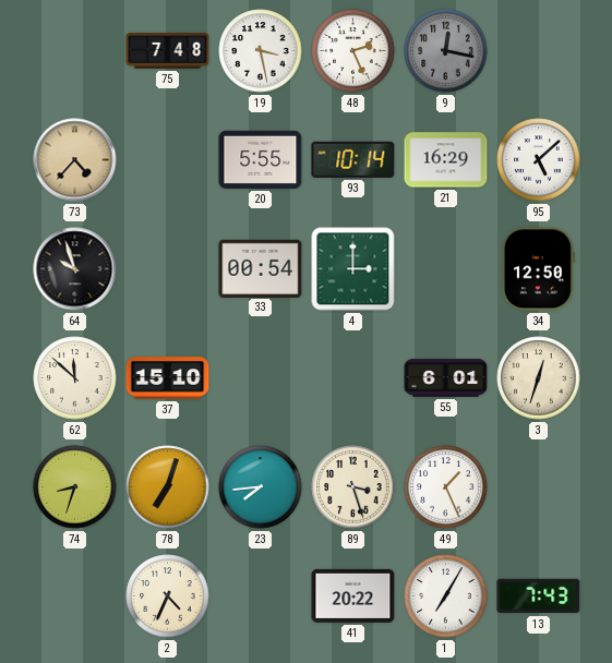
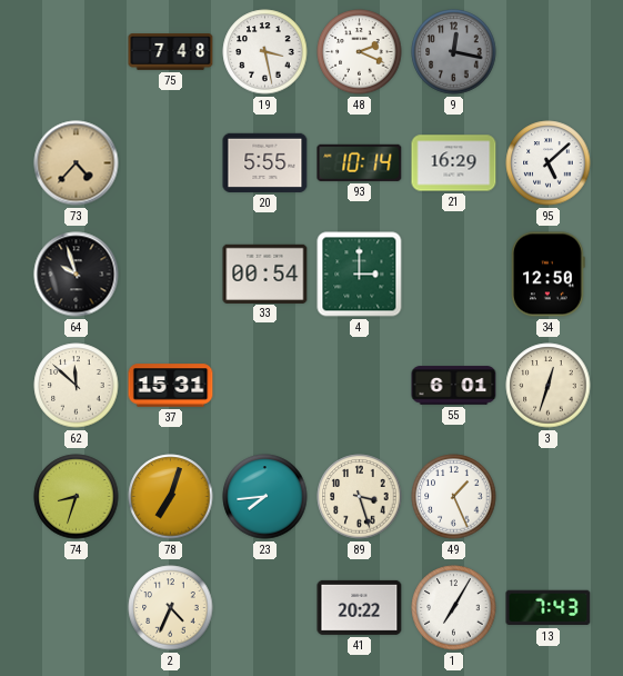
48: 2:26 -> 2:19
37: 15:10 -> 15:31
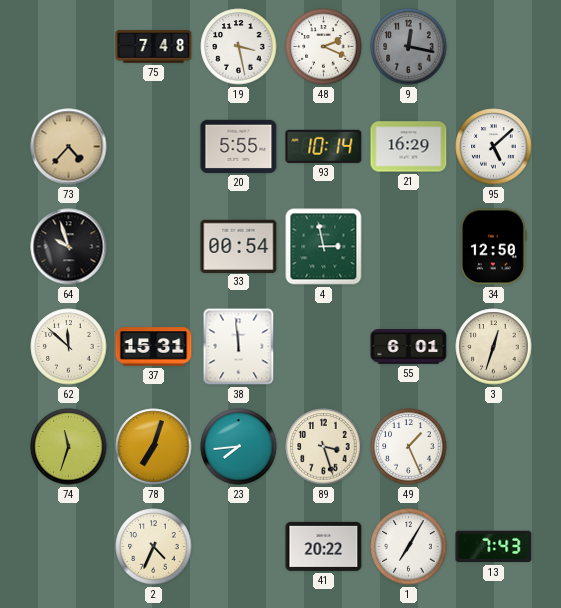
4: 3:00 -> 2:58
38: none -> 11:59
74: 8:33 -> 11:33
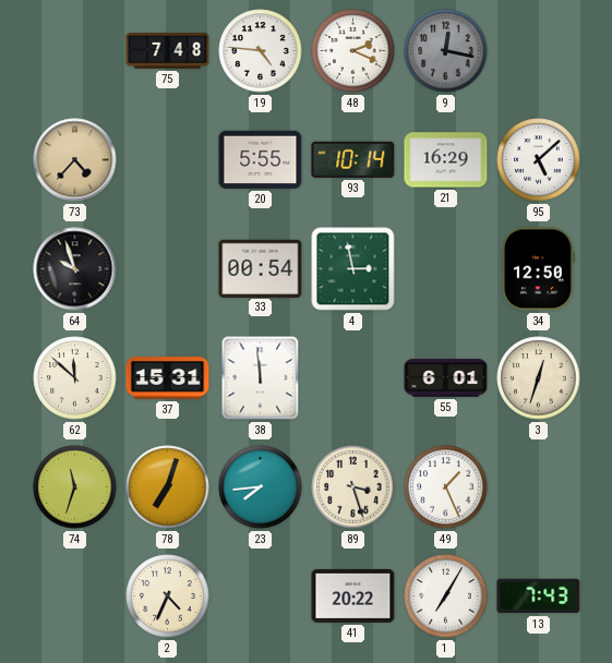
19: 3:28 -> 4:46
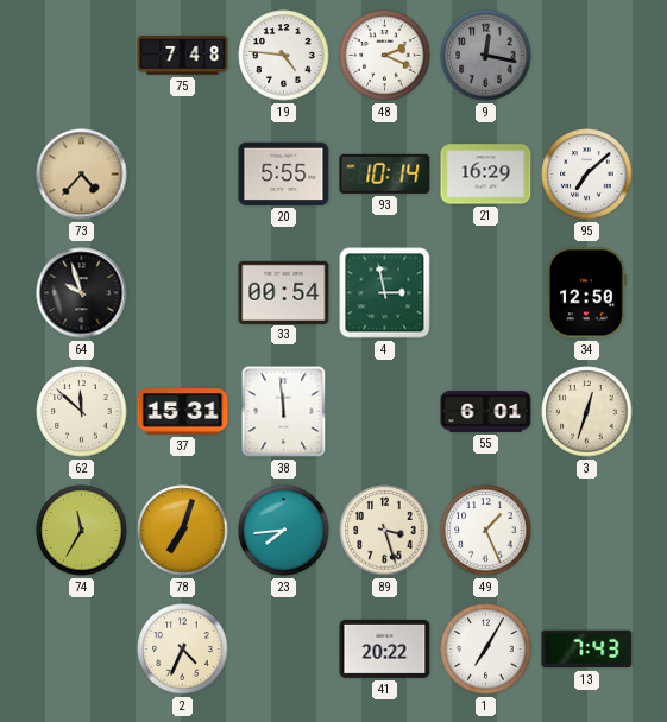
95: 5:08 -> 7:08
74: 11:33 -> 11:35
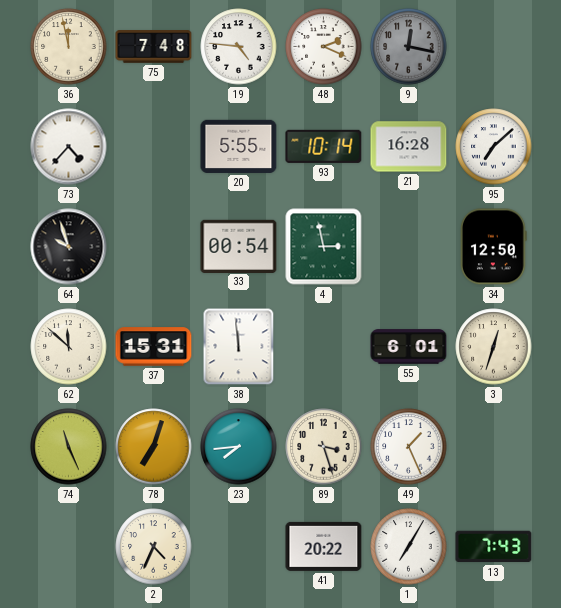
36: none -> 11:58
73 dial: champagne -> white
21: 16:29 -> 16:28
74: 11:35 -> 11:26
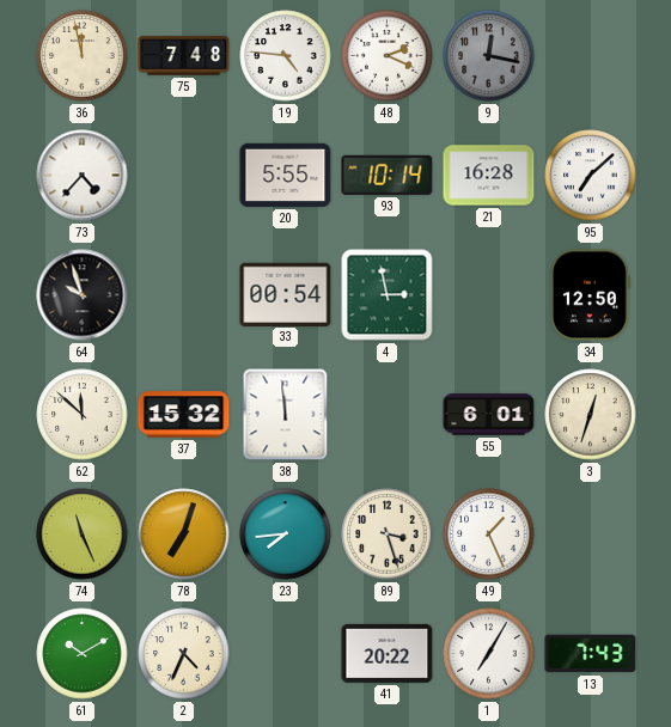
37: 15:31 -> 15:32
61: none -> 10:10
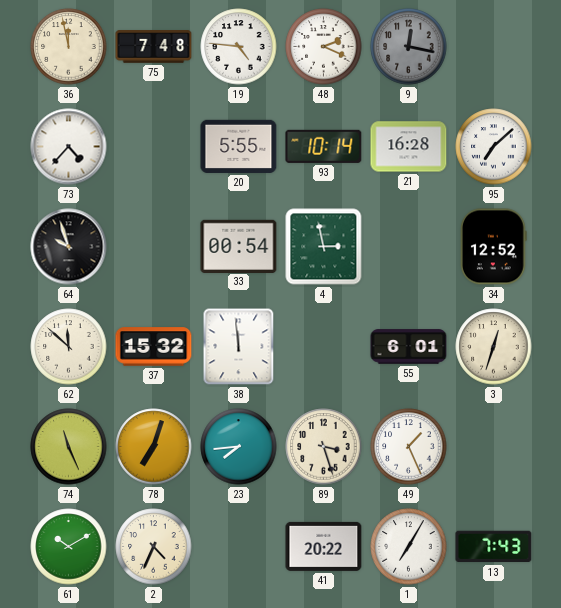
34: 12:50 -> 12:52
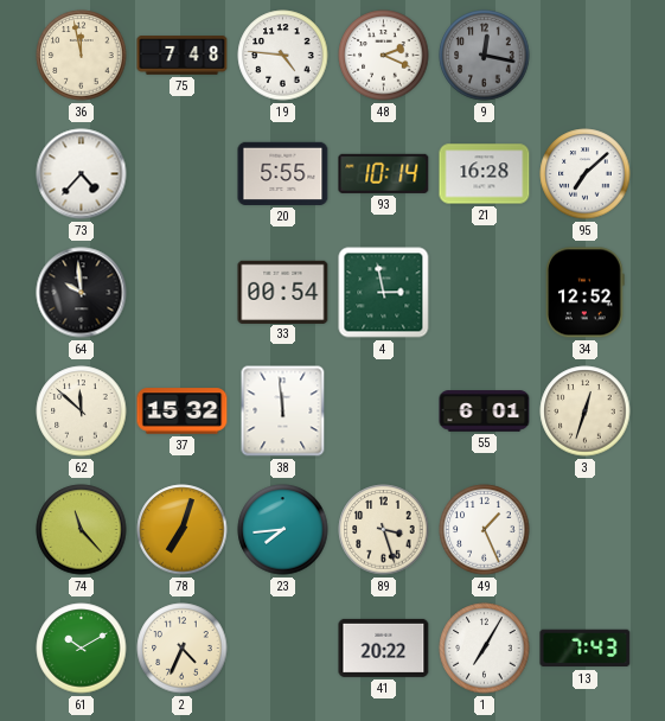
64: 9:57 -> 9:59
74: 11:26 -> 11:23
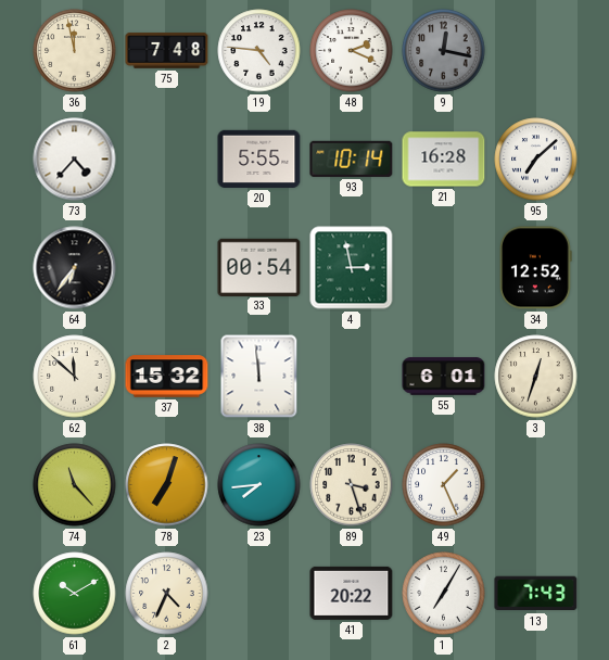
64: 9:59 -> 6:36
